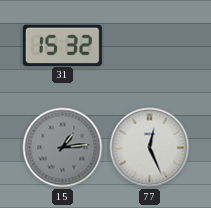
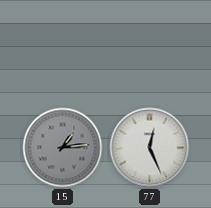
31: 15:32 -> none
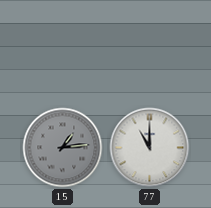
77: 12:26 -> 11:00
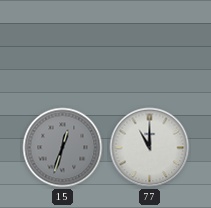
15: 1:14 -> 12:33
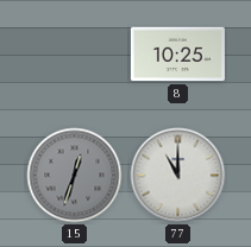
8: none -> 10:25
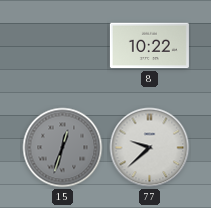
8: 10:25 -> 10:22
77: 11:00 -> 9:38
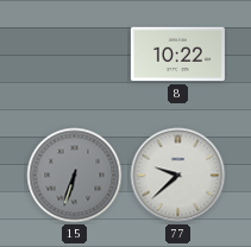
15: 12:33 -> 6:33
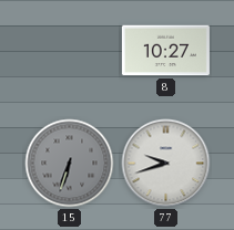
8: 10:22 -> 10:27
77: 9:38 -> 9:42
